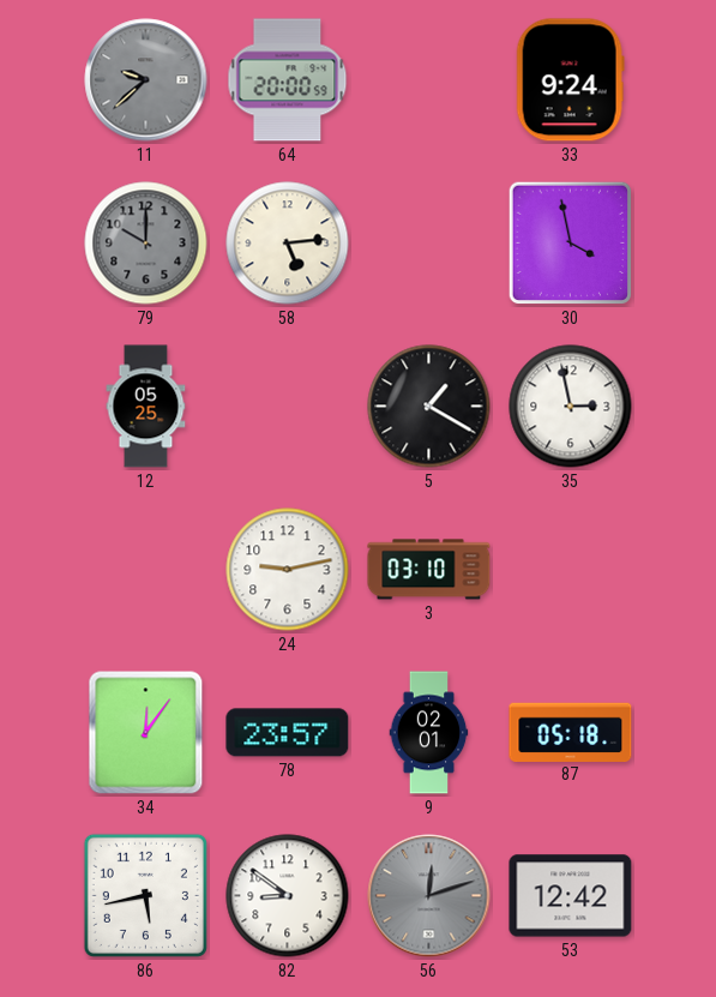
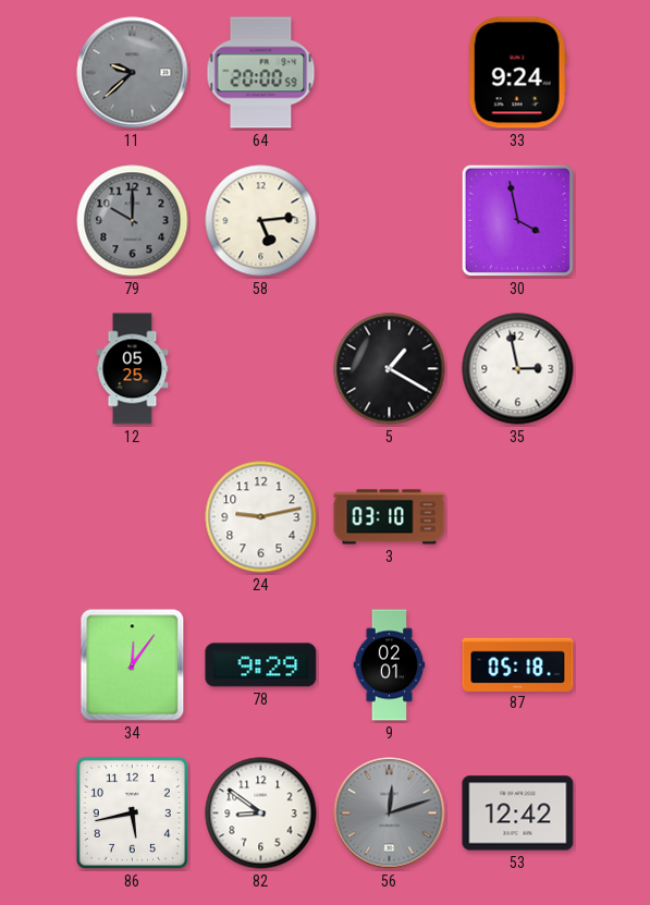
78: 23:57 -> 9:29
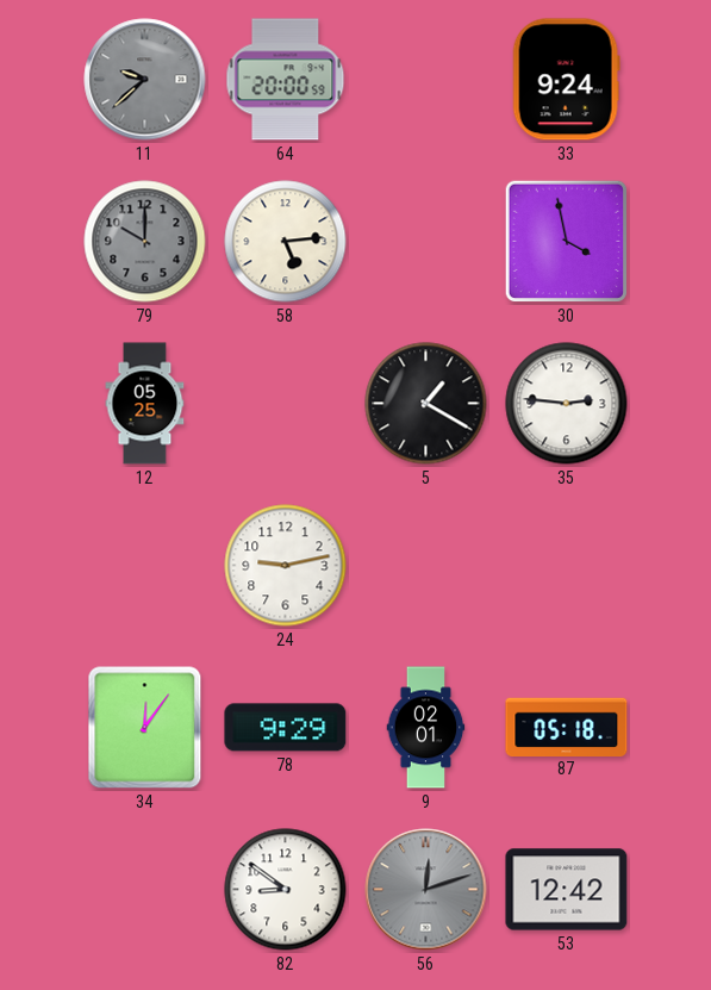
35: 2:58 -> 2:46
3: 03:10 -> none
86: 5:43 -> none
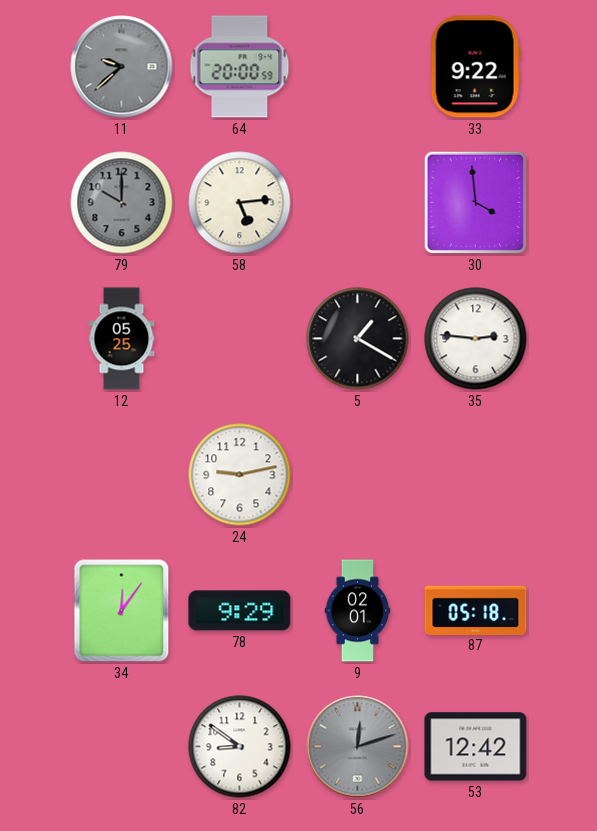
33: 9:24 -> 9:22
30: 3:58 -> 3:59
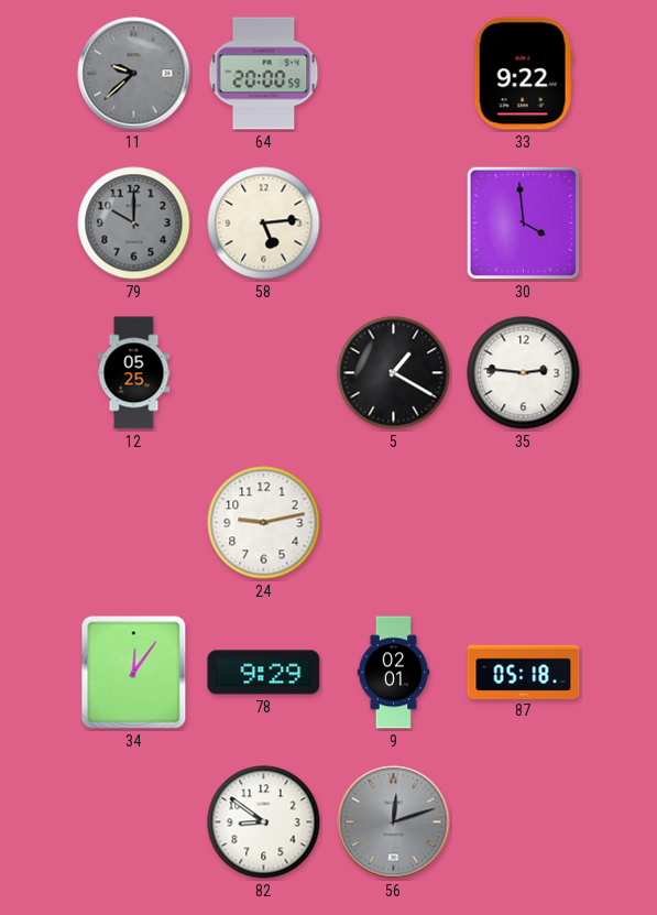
53: 12:42 -> none
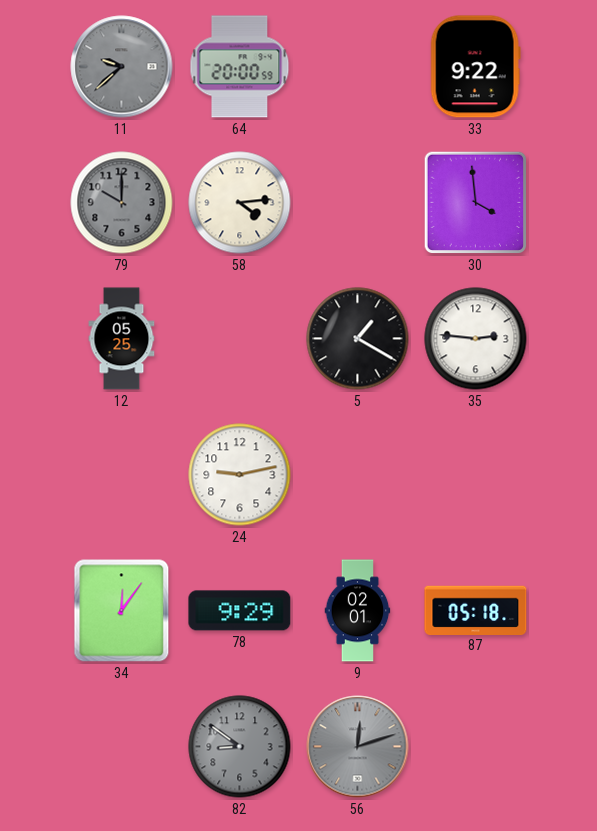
58: 5:14 -> 4:14
82 dial: white -> grey
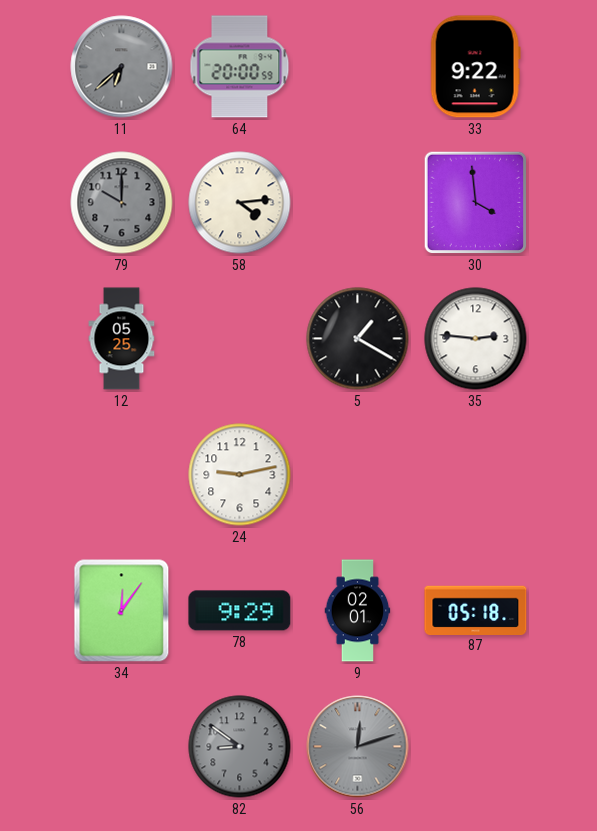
11: 9:38 -> 6:38
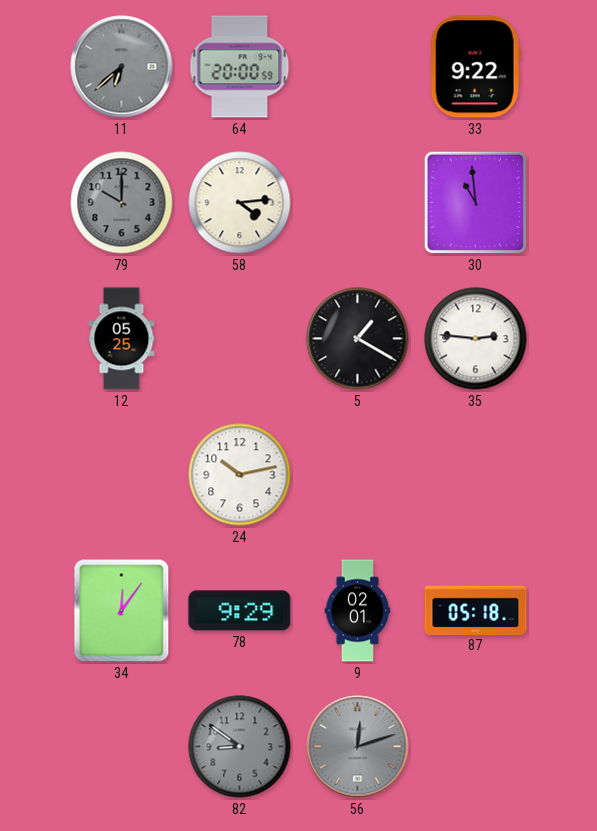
30: 3:59 -> 10:59
24: 9:13 -> 10:13
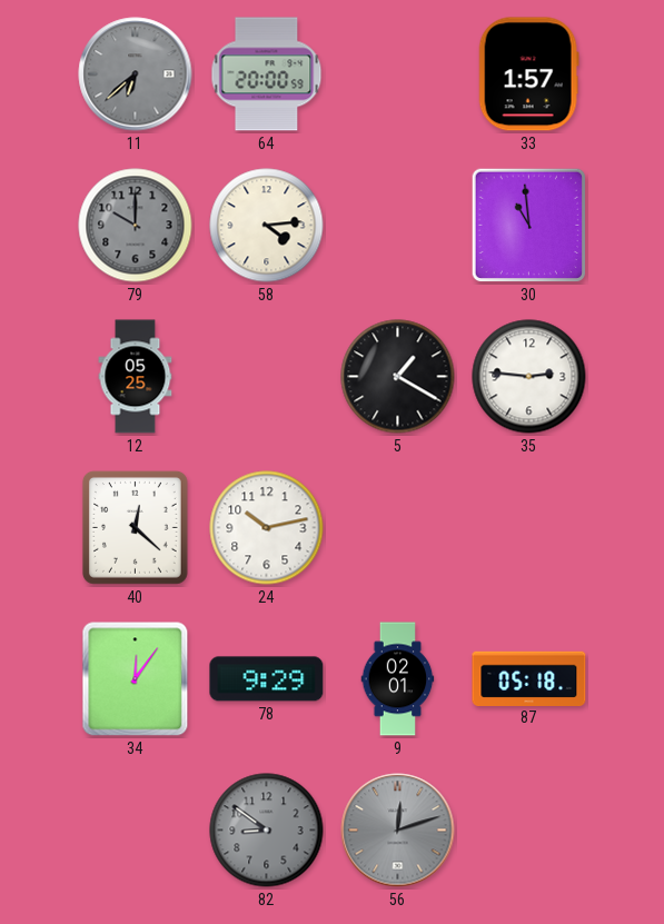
33: 9:22 -> 1:57
40: none -> 12:22
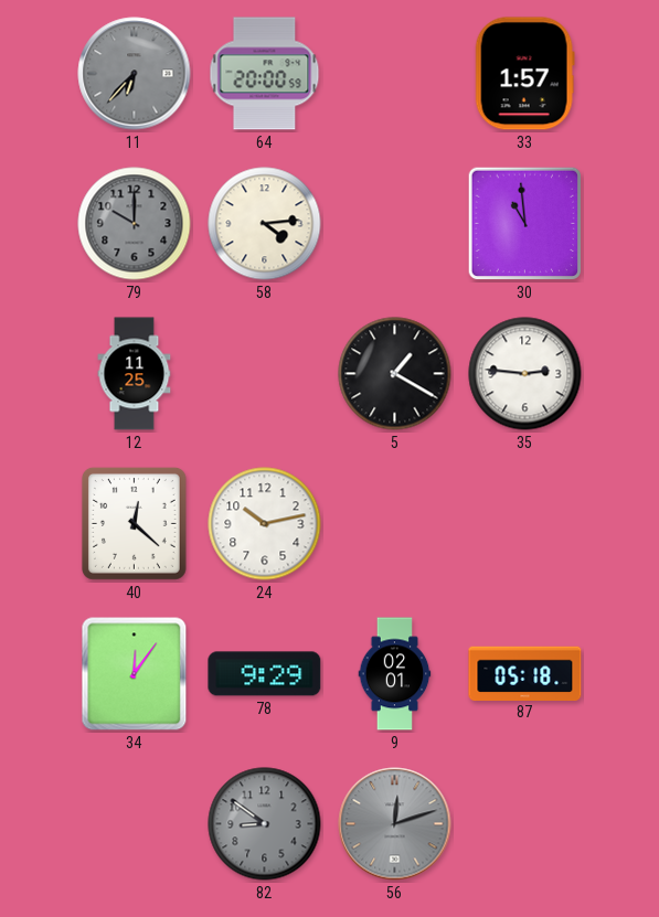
11: 6:38 -> 6:37
12: 05:25 -> 11:25
